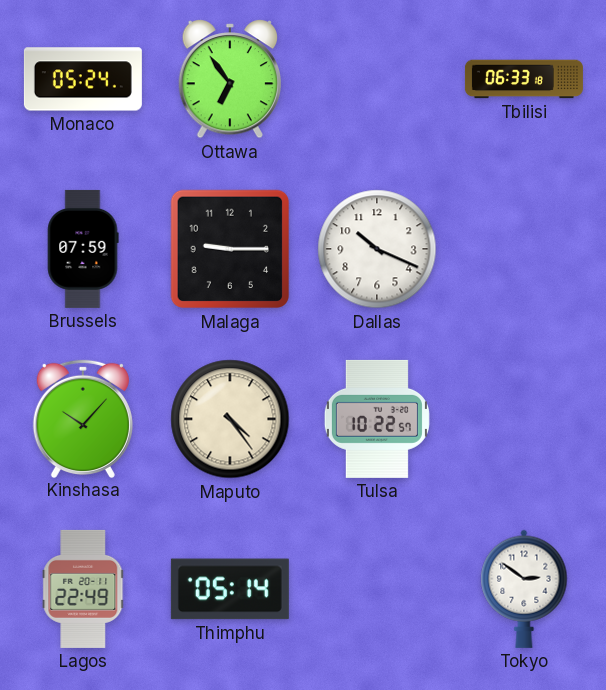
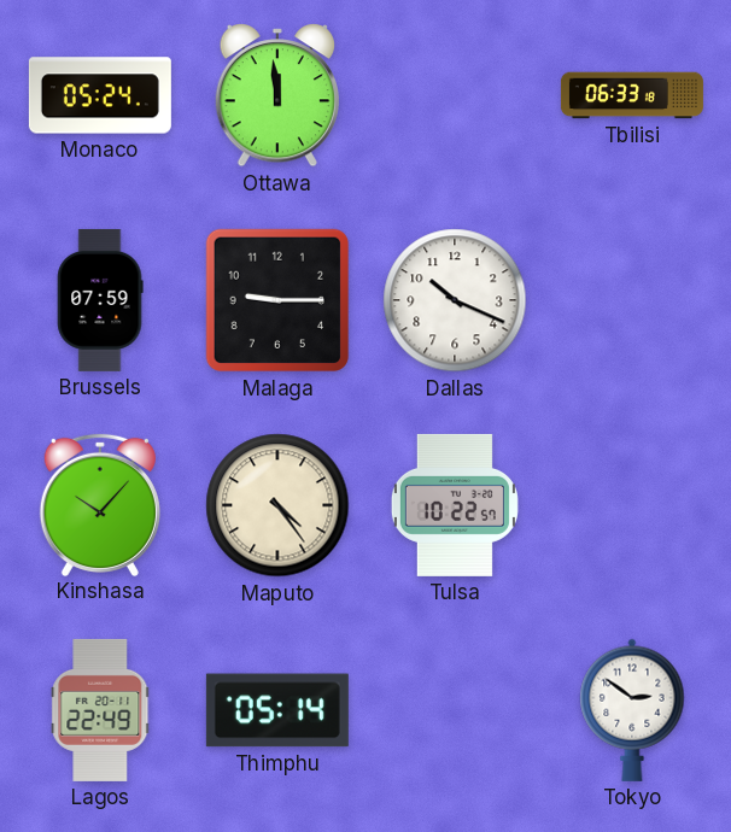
Ottawa: 6:54 -> 11:59
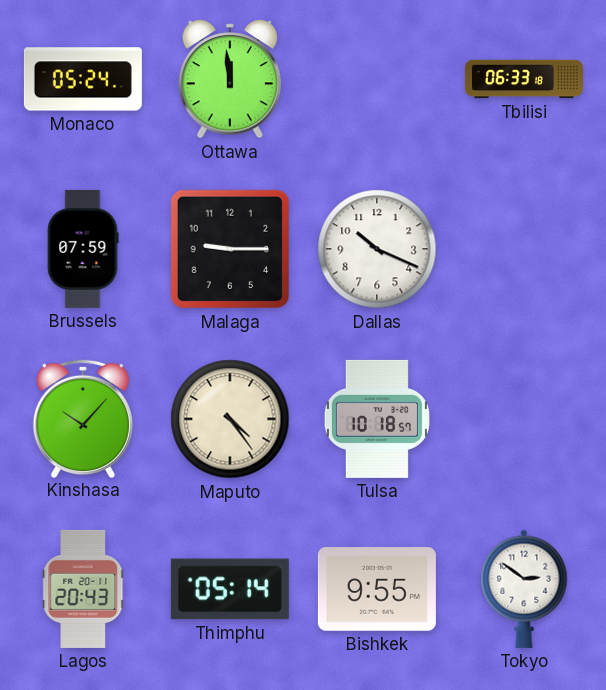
Tulsa: 10:22 -> 10:18
Lagos: 22:49 -> 20:43
Bishkek: none -> 9:55
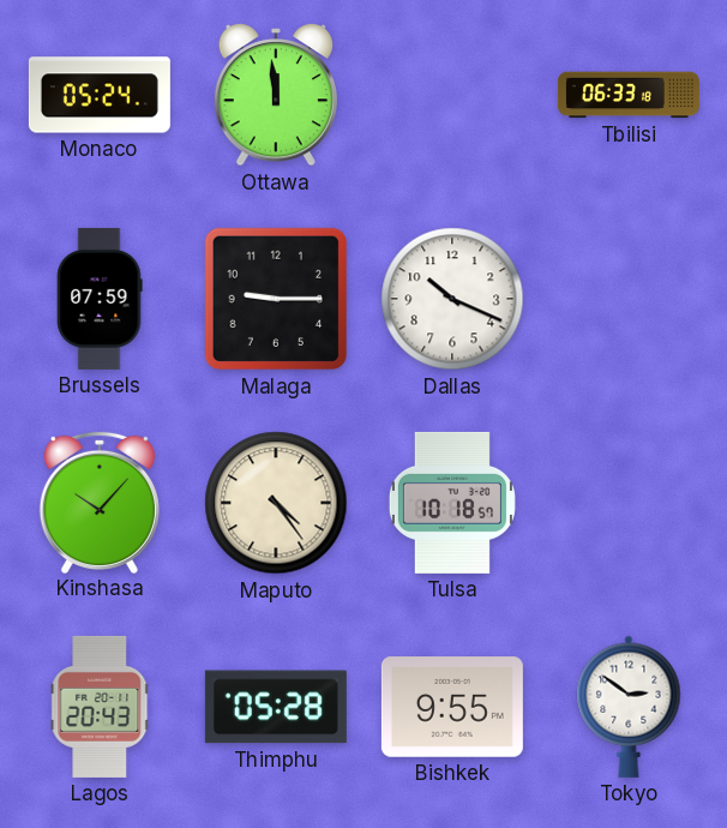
Thimphu: 05:14 -> 05:28
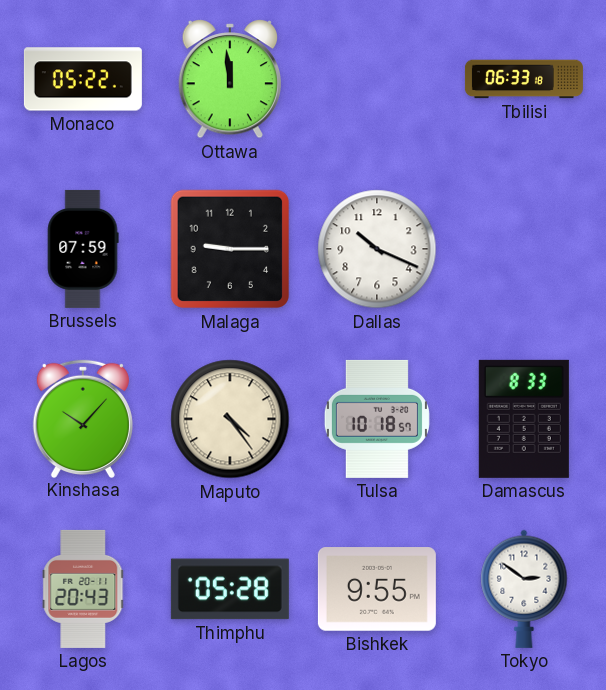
Monaco: 05:24 -> 05:22
Damascus: none -> 8:33
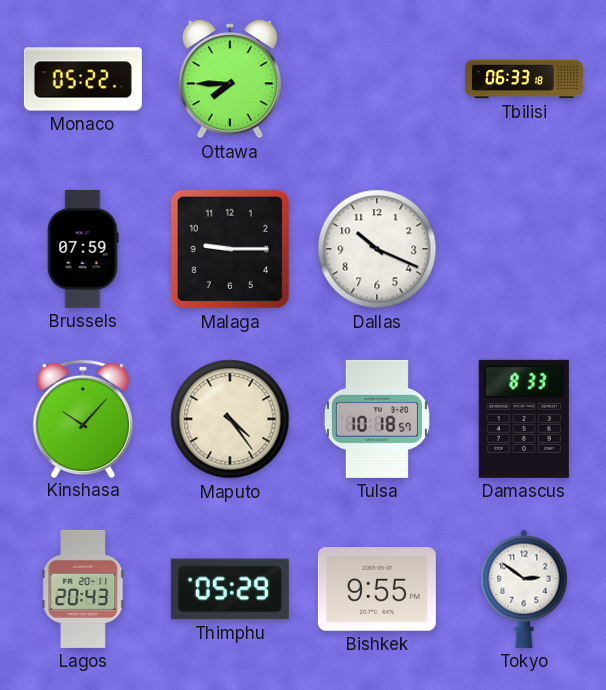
Ottawa: 11:59 -> 7:45
Thimphu: 05:28 -> 05:29
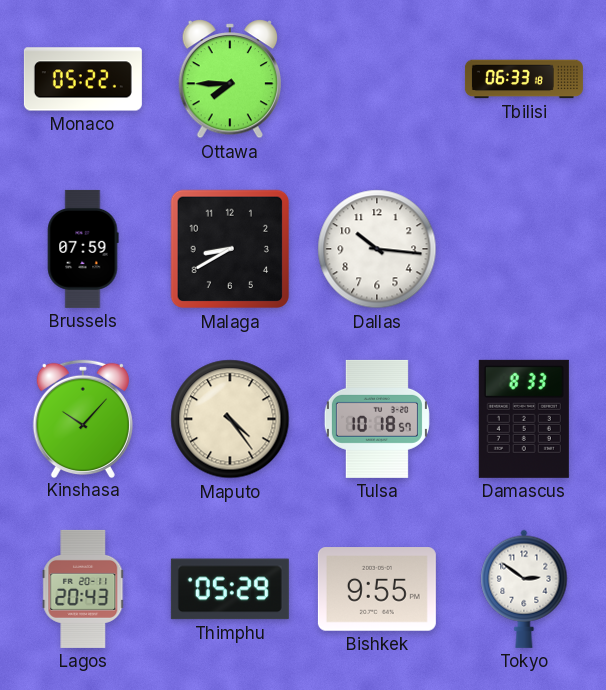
Malaga: 9:15 -> 8:40
Dallas: 10:19 -> 10:16
